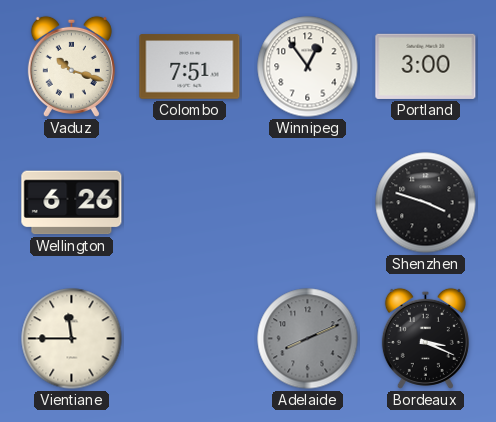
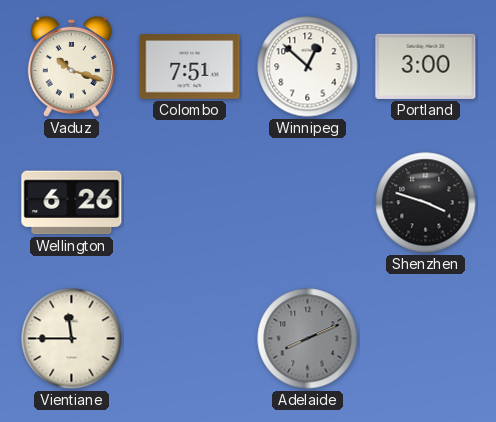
Winnipeg: 12:54 -> 12:52
Bordeaux: 3:19 -> none
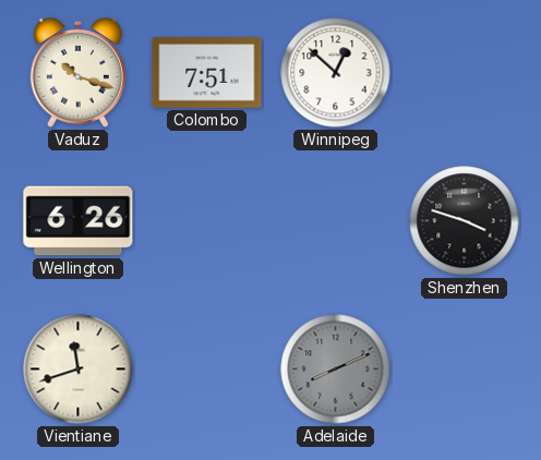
Portland: 3:00 -> none
Vientiane: 11:45 -> 11:42
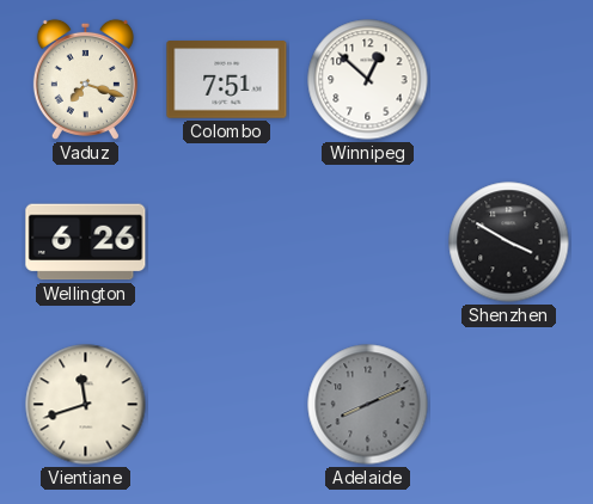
Vaduz: 10:18 -> 7:18
Shenzhen: 3:48 -> 3:50
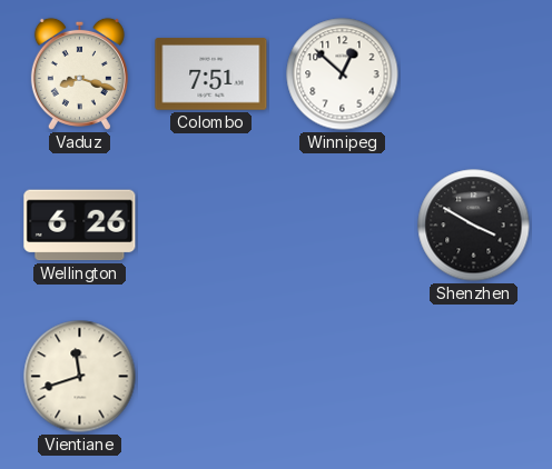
Vaduz: 7:18 -> 8:18
Adelaide: 8:11 -> none
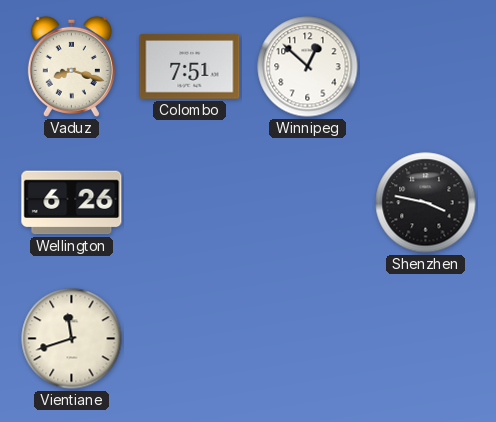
Shenzhen: 3:50 -> 3:47
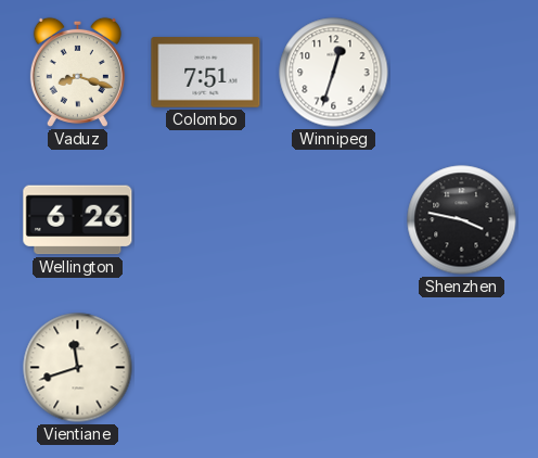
Winnipeg: 12:52 -> 12:33
